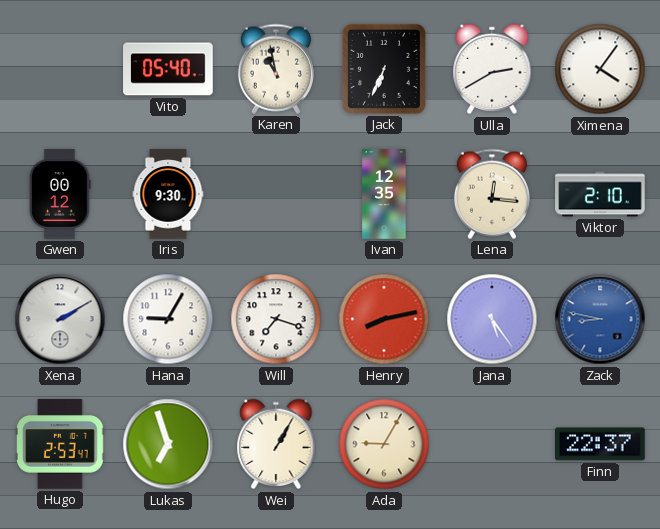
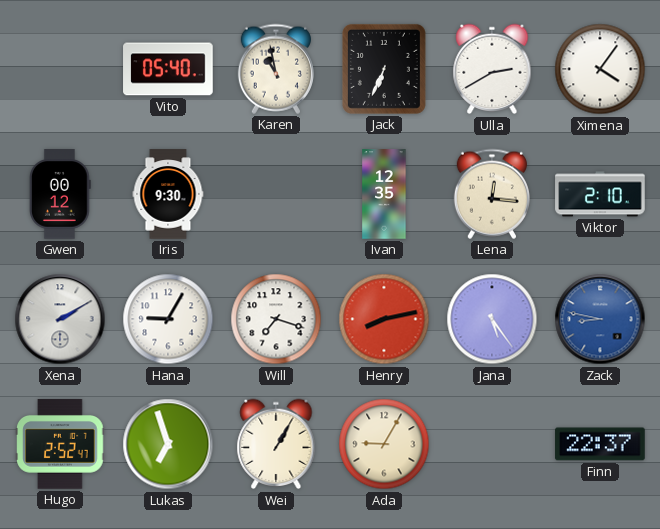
Hugo: 2:53 -> 2:52
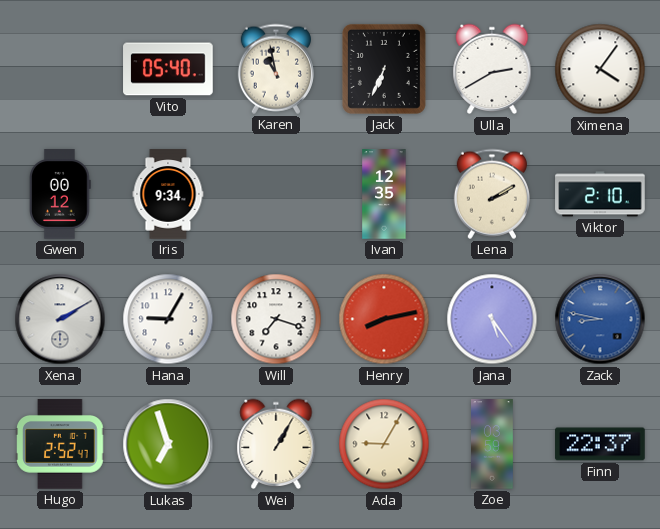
Iris: 9:30 -> 9:34
Lena: 12:16 -> 2:10
Zoe: none -> 03:59
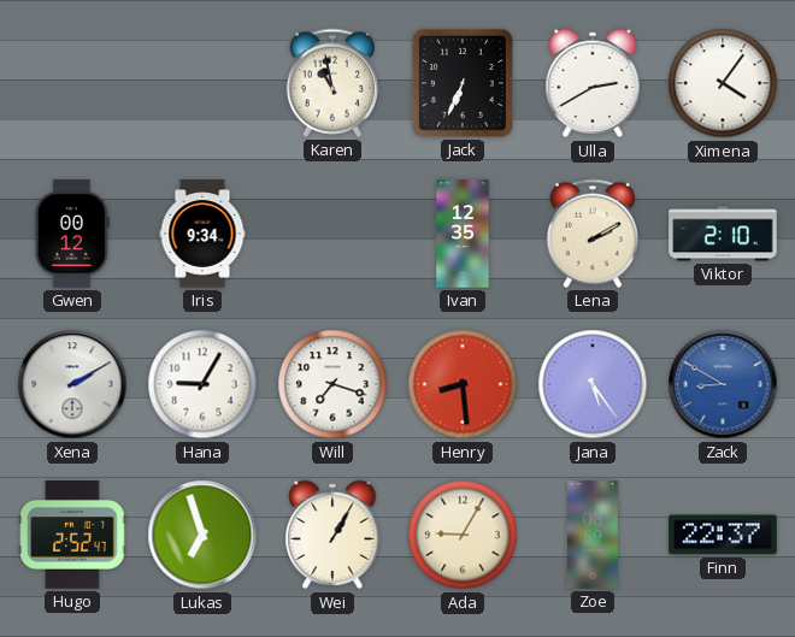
Vito: 05:40 -> none
Henry: 8:13 -> 8:29
Zack: 8:47 -> 8:50
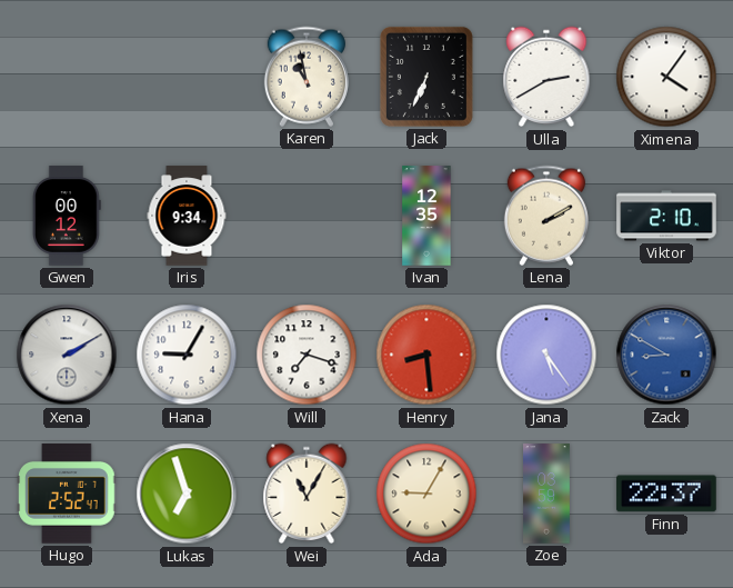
Wei: 1:05 -> 11:05
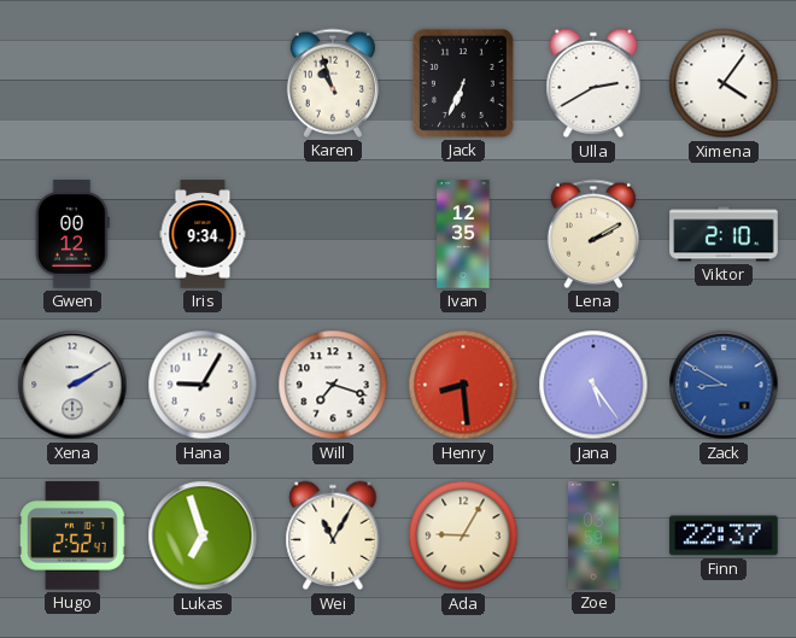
Karen: 10:58 -> 10:57
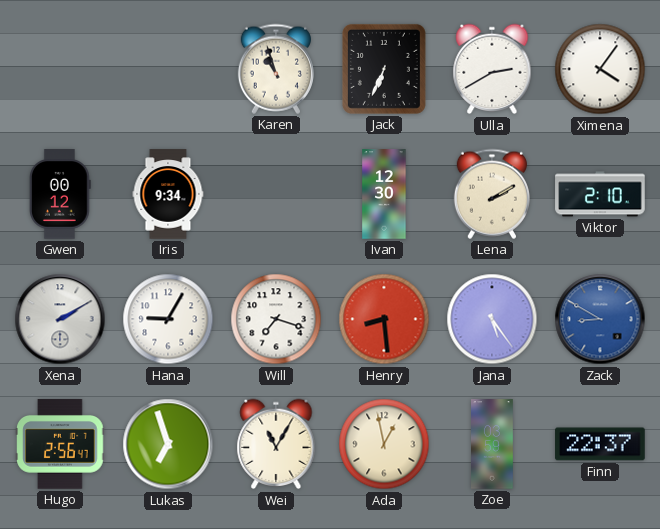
Ivan: 12:35 -> 12:30
Hugo: 2:52 -> 2:56
Ada: 9:05 -> 12:58
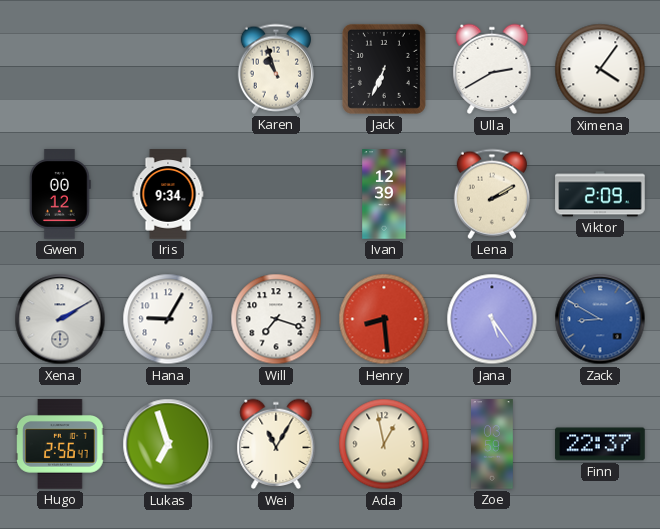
Ivan: 12:30 -> 12:39
Viktor: 2:10 -> 2:09
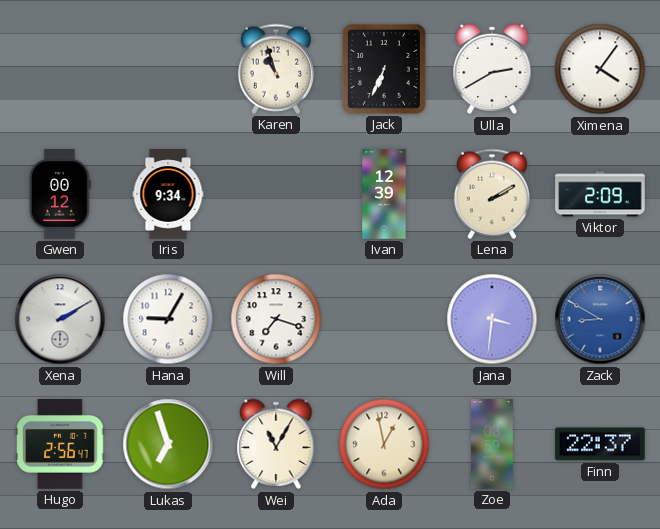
Henry: 8:29 -> none
Jana: 5:24 -> 3:31
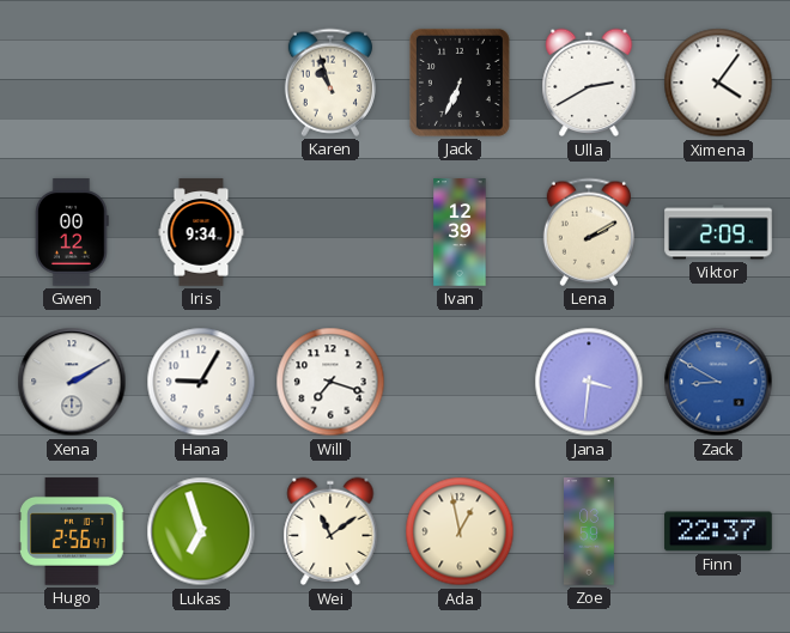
Wei: 11:05 -> 11:09
